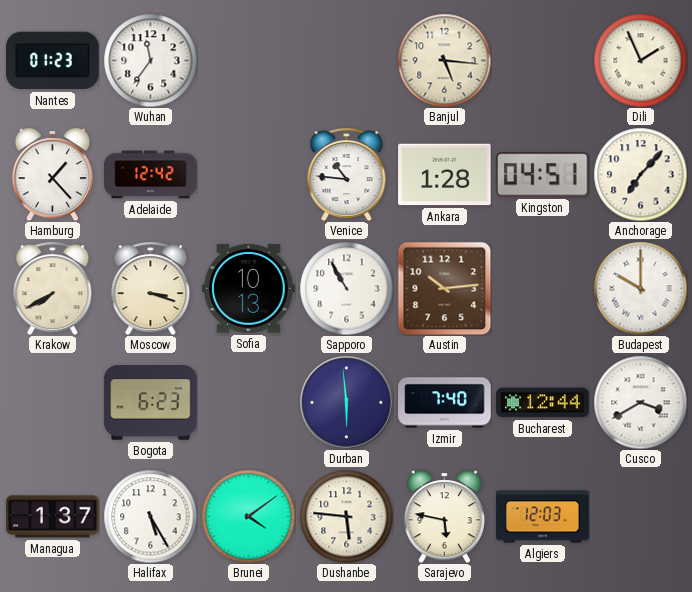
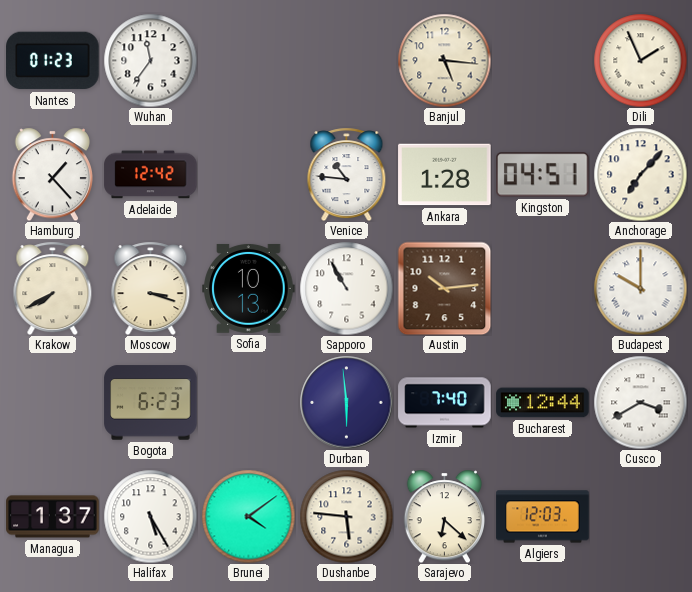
Sarajevo: 5:47 -> 6:22
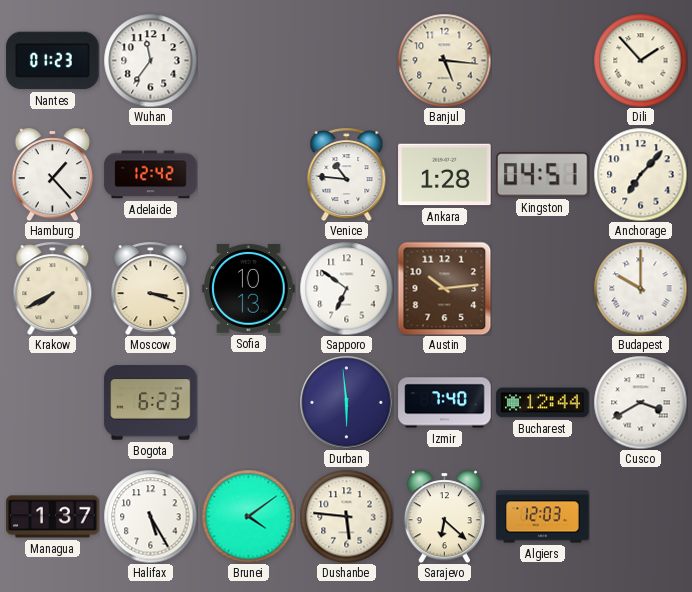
Dili: 1:56 -> 1:53
Sapporo: 10:55 -> 6:51
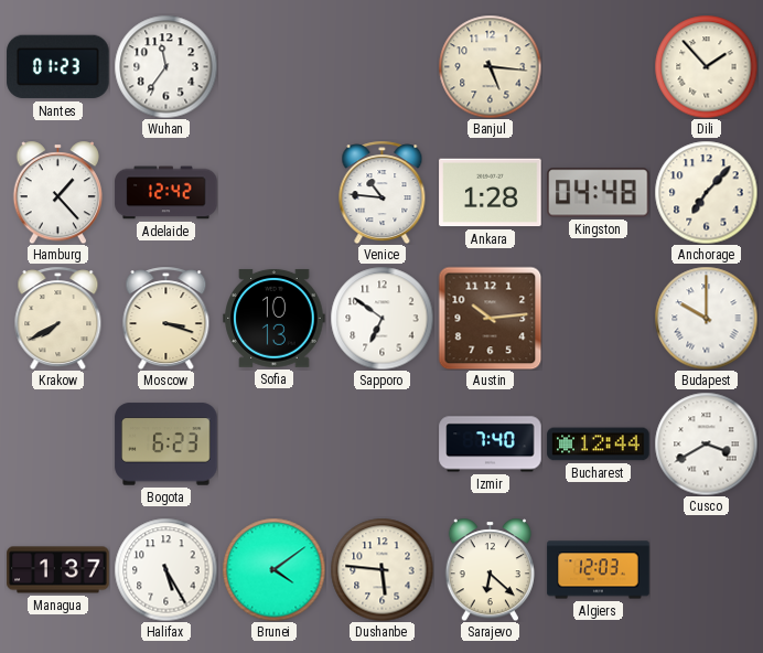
Kingston: 04:51 -> 04:48
Durban: 5:59 -> none
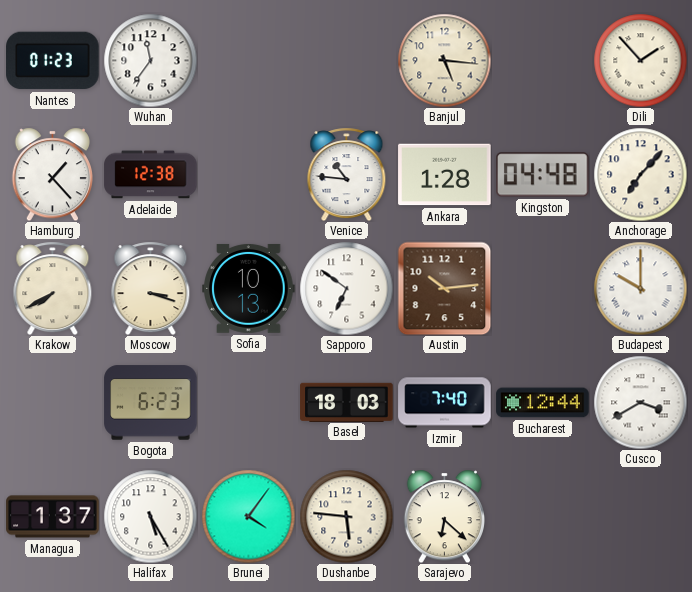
Adelaide: 12:42 -> 12:38
Basel: none -> 18:03
Brunei: 4:09 -> 4:06
Algiers: 12:03 -> none
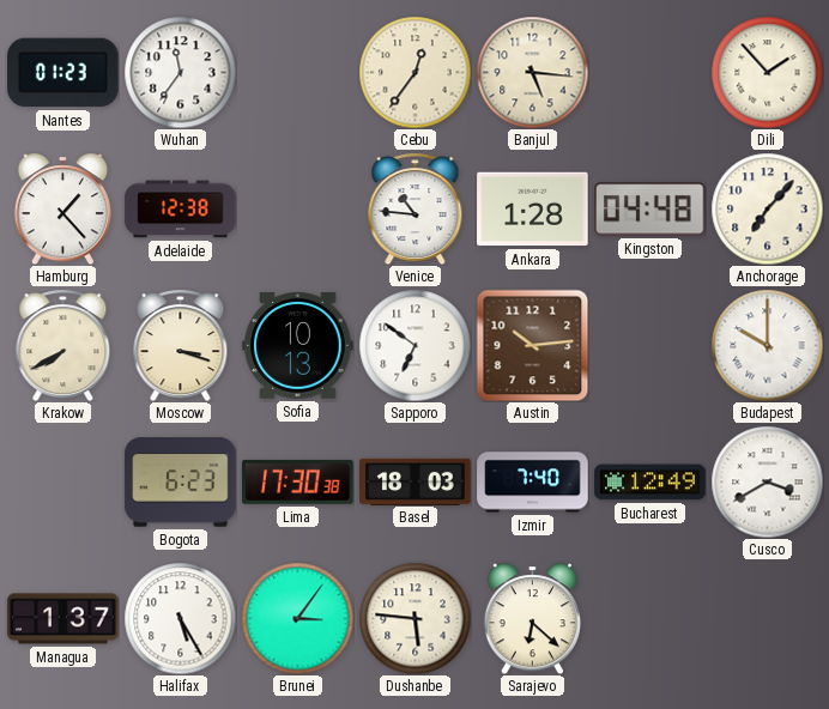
Cebu: none -> 12:36
Lima: none -> 17:30
Bucharest: 12:44 -> 12:49
Brunei: 4:06 -> 3:06
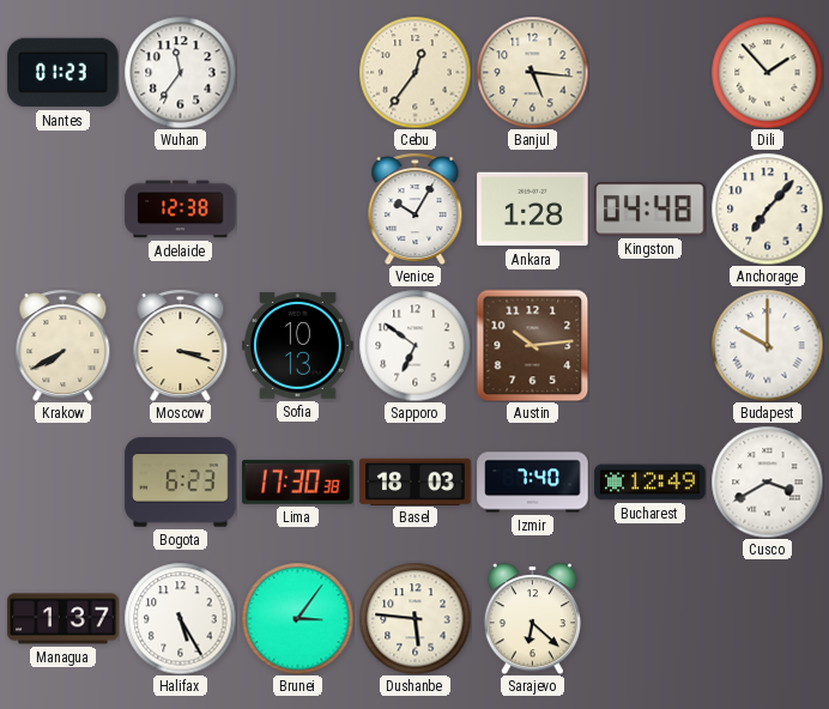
Hamburg: 1:23 -> none
Venice: 10:46 -> 10:05
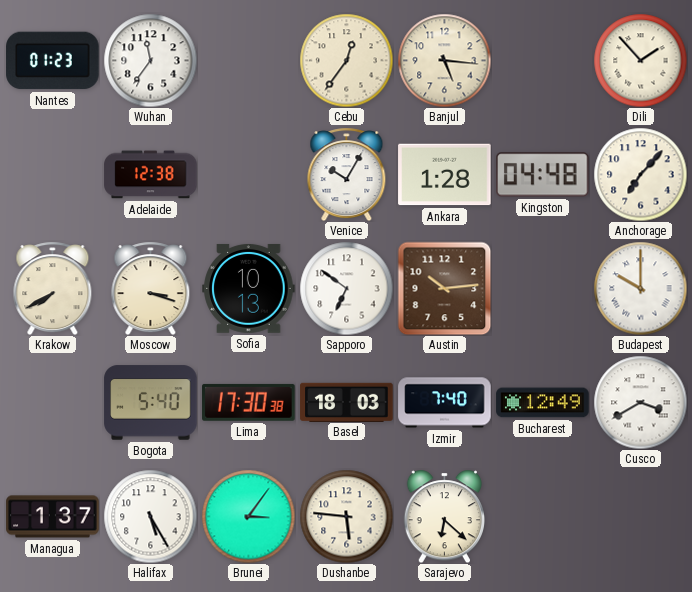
Bogota: 6:23 -> 5:40
